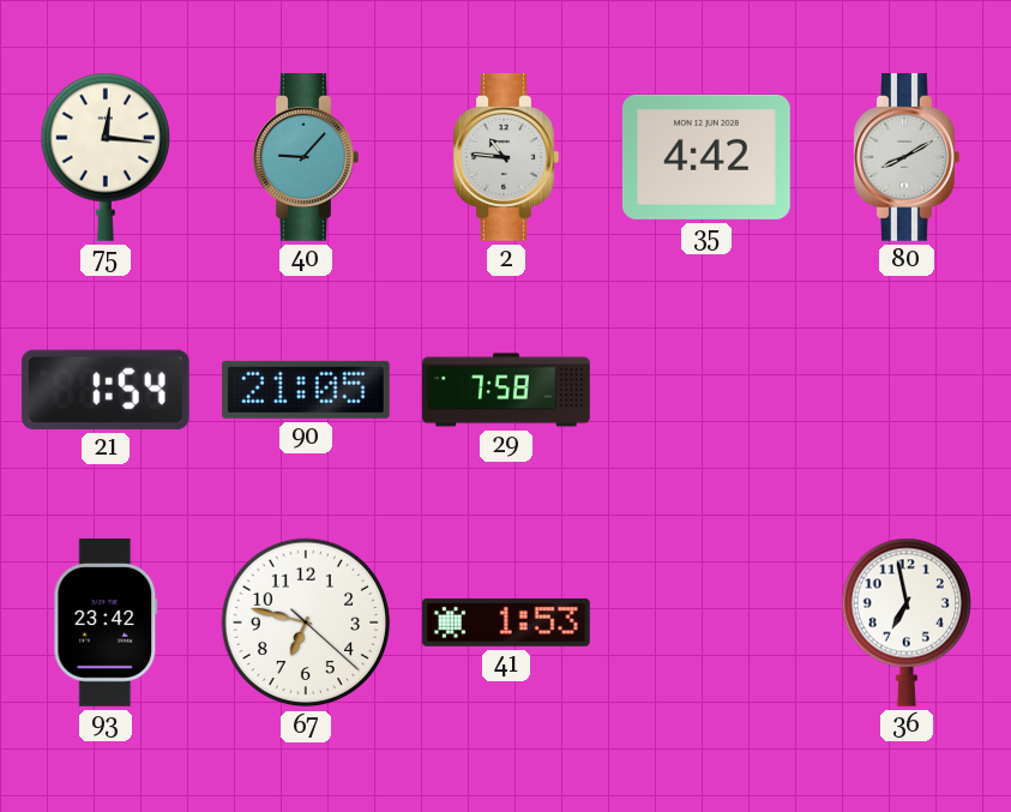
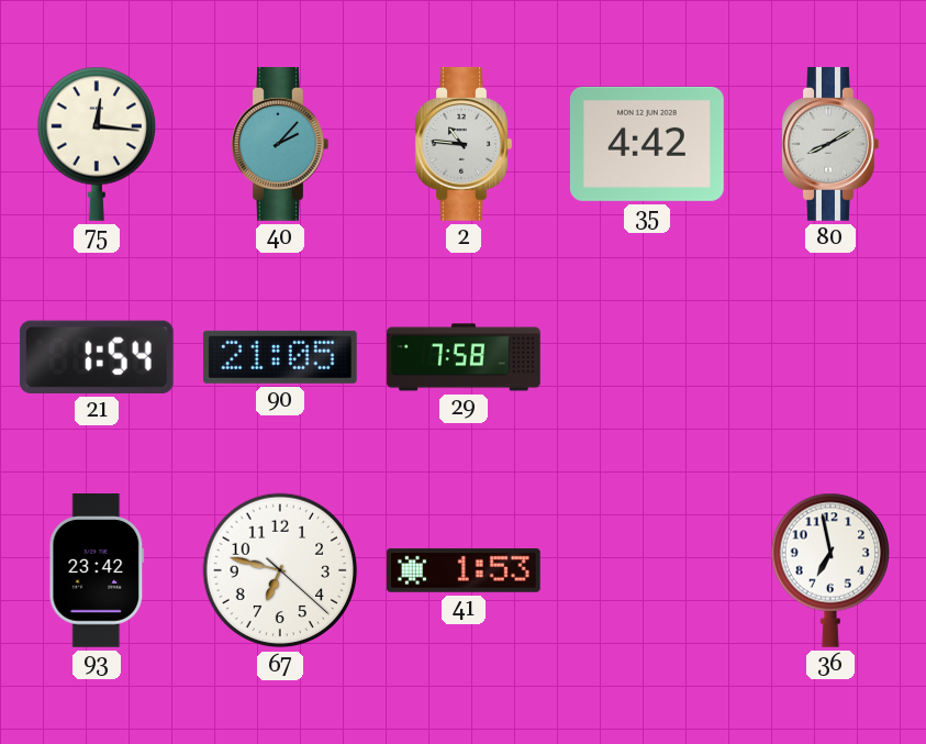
40: 9:07 -> 2:07
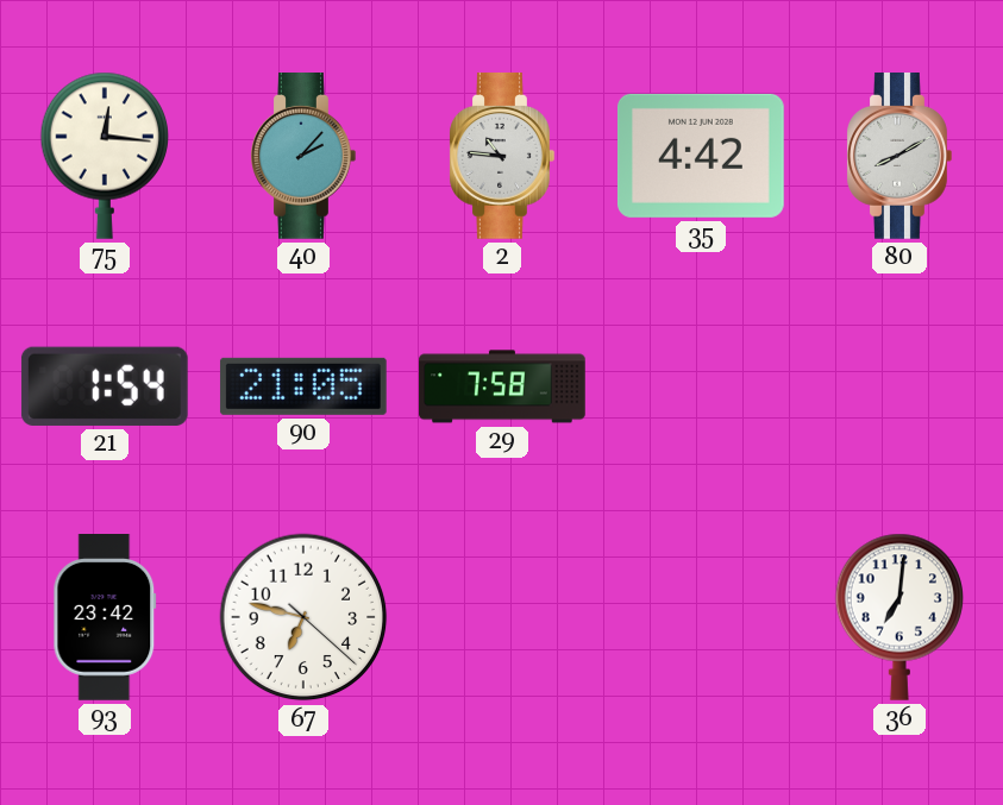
41: 1:53 -> none
36: 6:58 -> 7:01
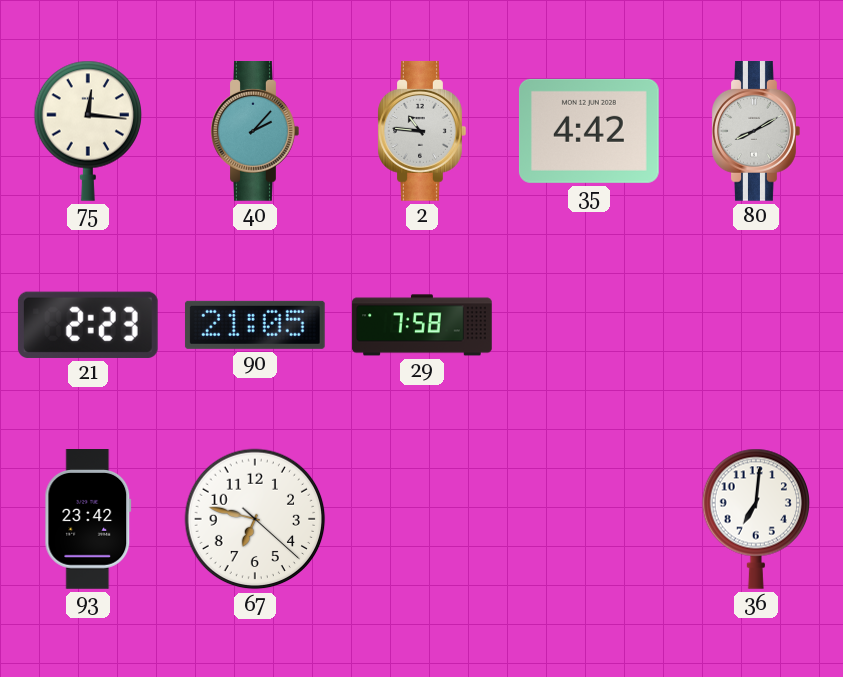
21: 1:54 -> 2:23
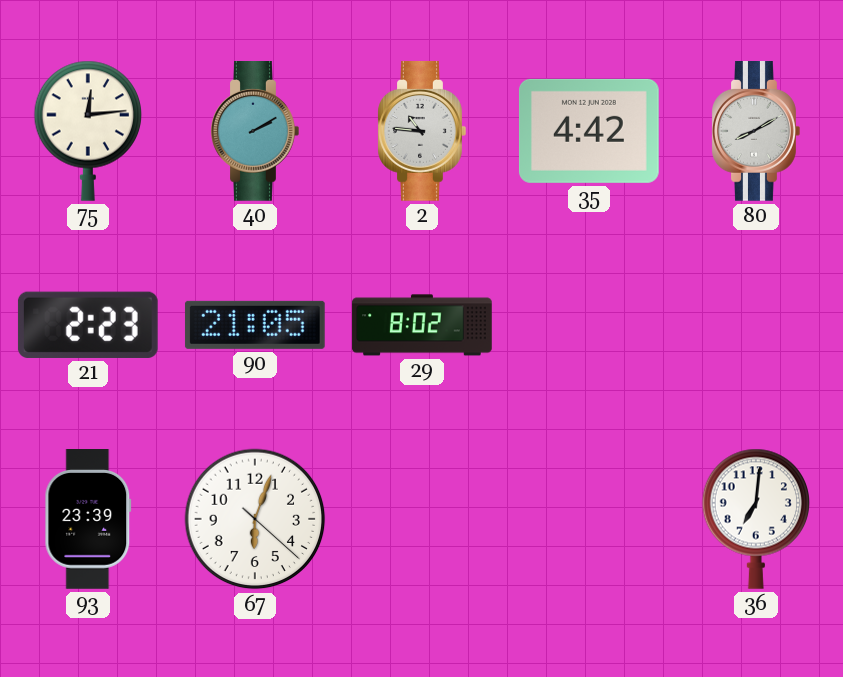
75: 12:16 -> 12:14
40: 2:07 -> 2:10
29: 7:58 -> 8:02
93: 23:42 -> 23:39
67: 6:47 -> 6:03
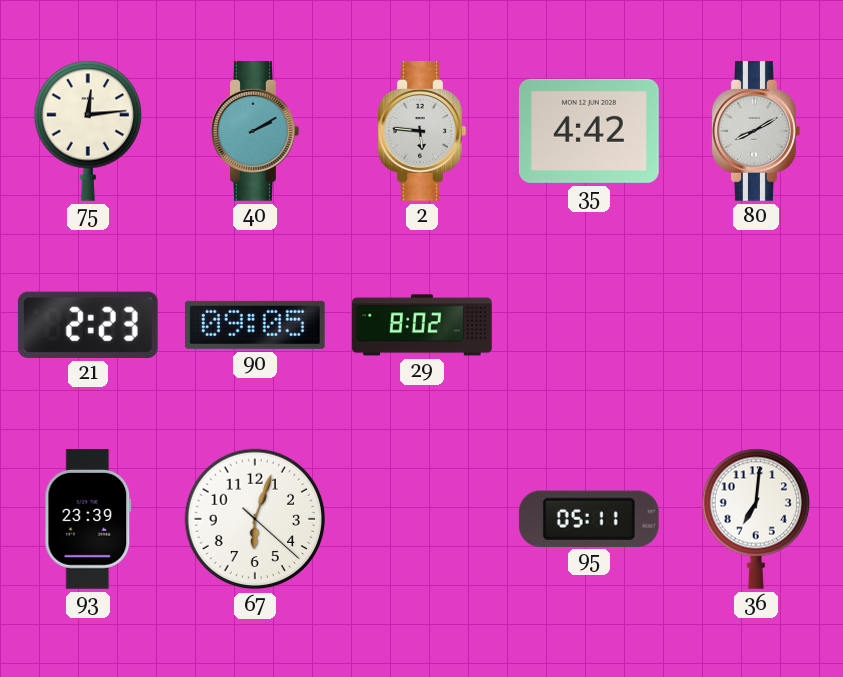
2: 10:46 -> 5:46
90: 21:05 -> 09:05
95: none -> 05:11
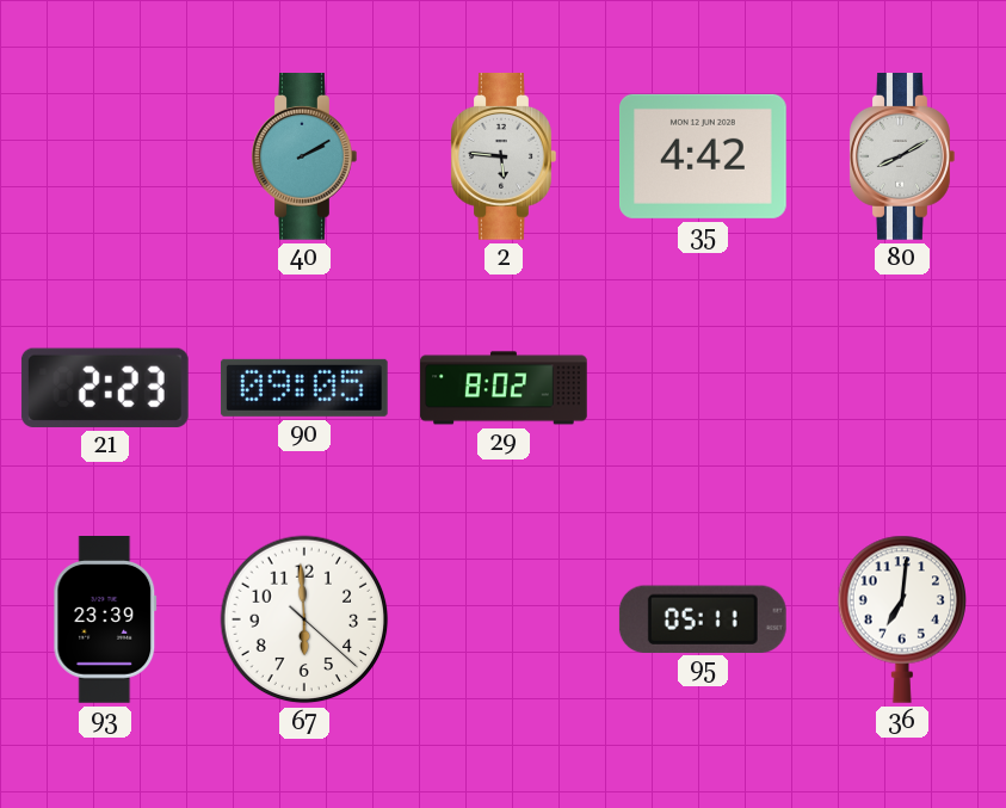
75: 12:14 -> none
67: 6:03 -> 5:59
